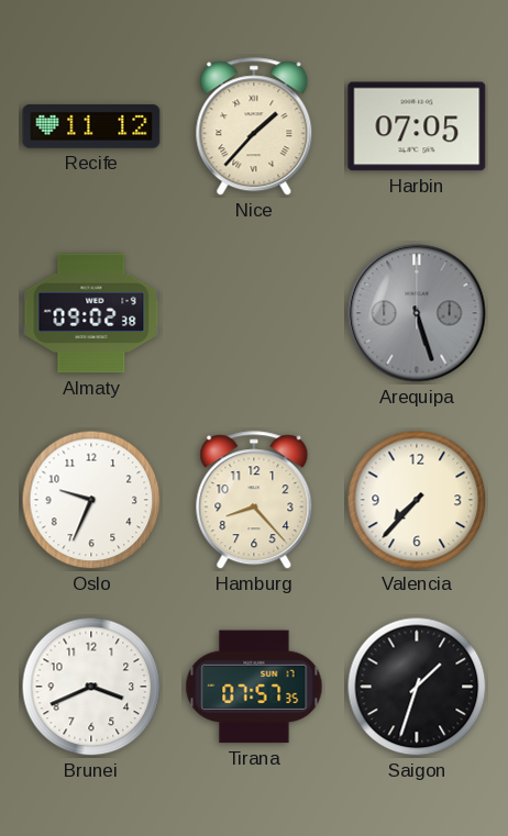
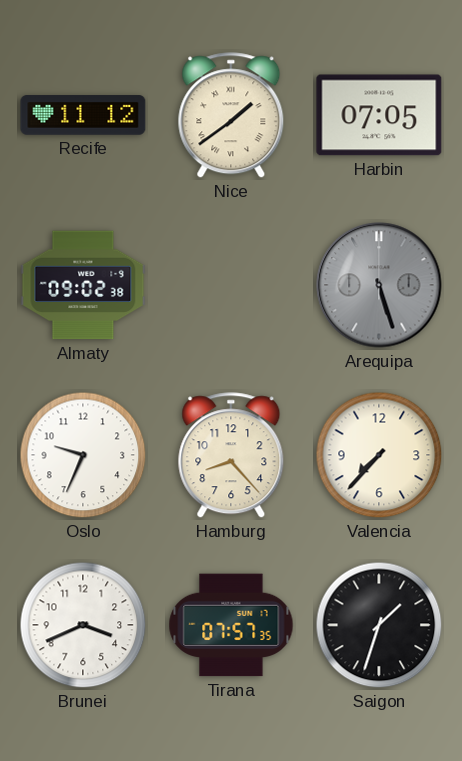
Nice: 1:37 -> 1:39
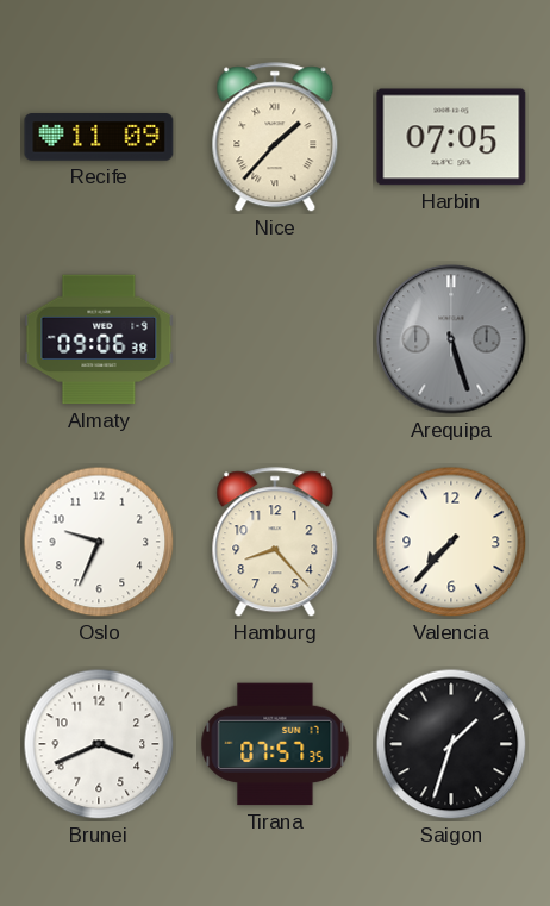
Recife: 11:12 -> 11:09
Nice: 1:39 -> 1:37
Almaty: 09:02 -> 09:06
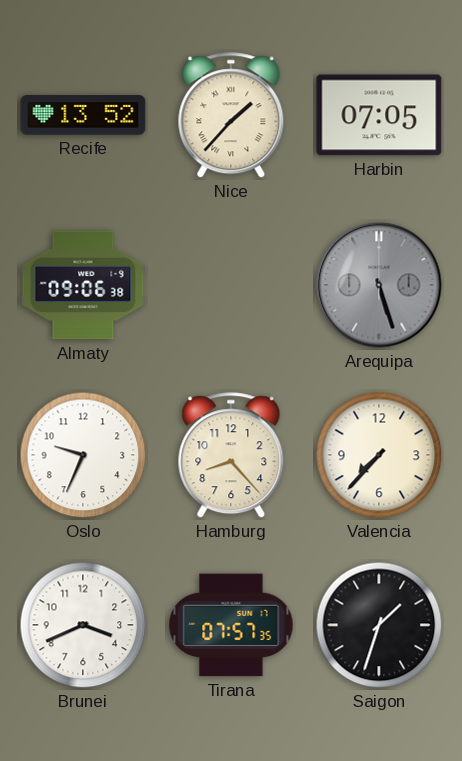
Recife: 11:09 -> 13:52
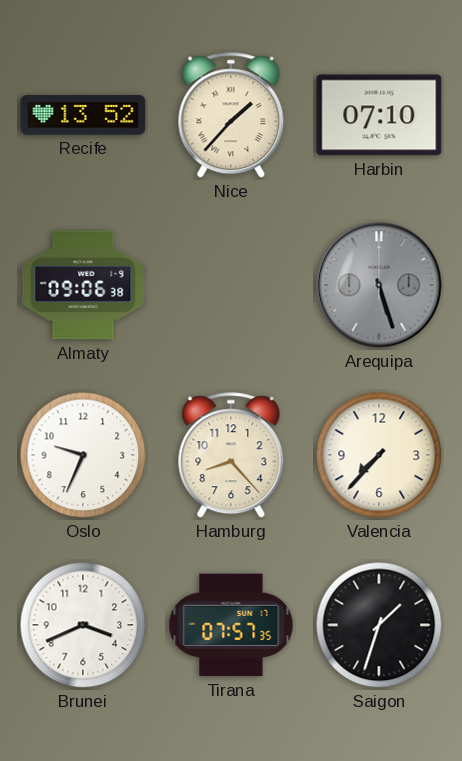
Harbin: 07:05 -> 07:10
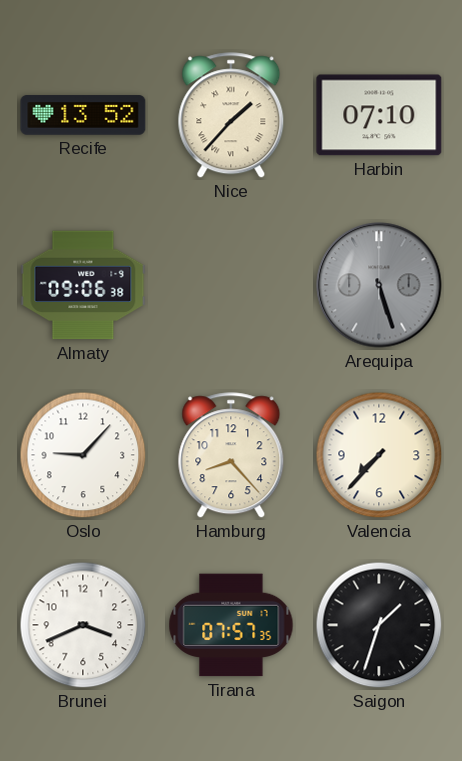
Oslo: 9:34 -> 9:07
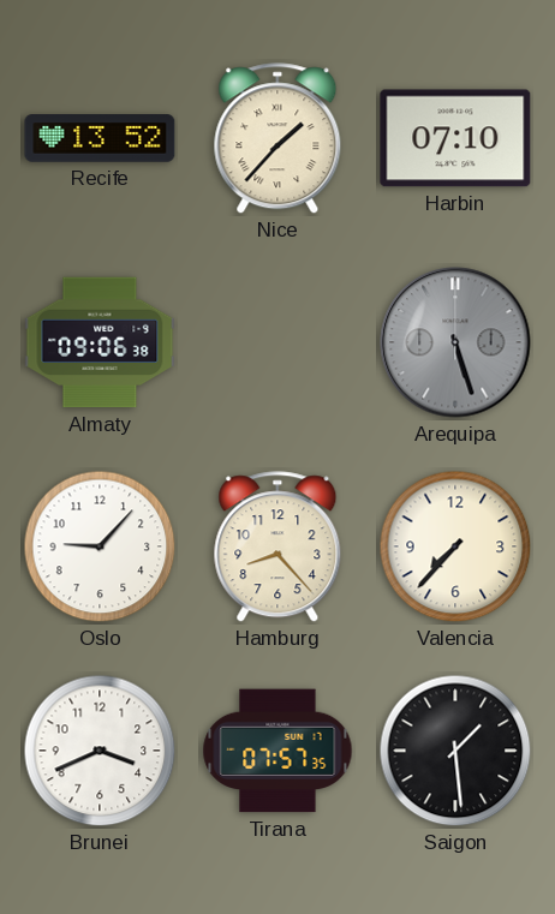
Saigon: 1:33 -> 1:29
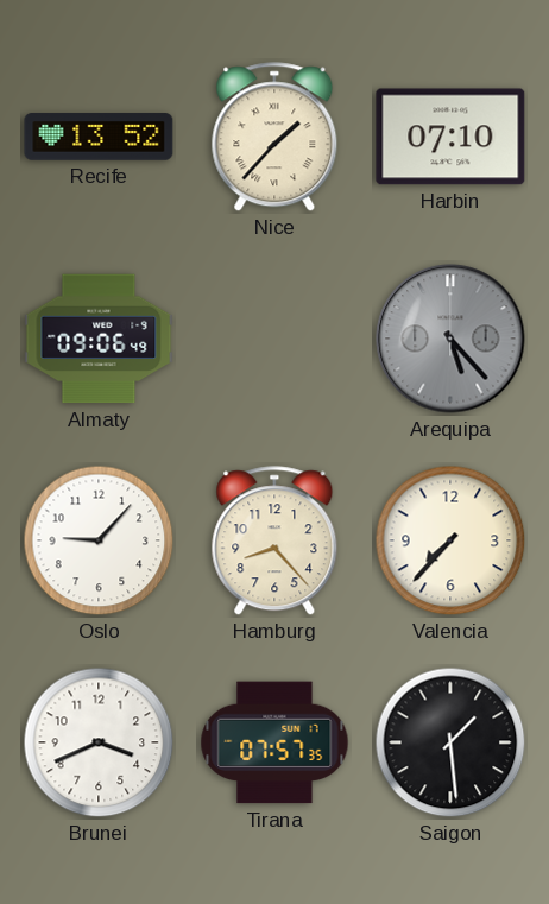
Almaty: 09:06:38 -> 09:06:49
Arequipa: 5:27 -> 5:23
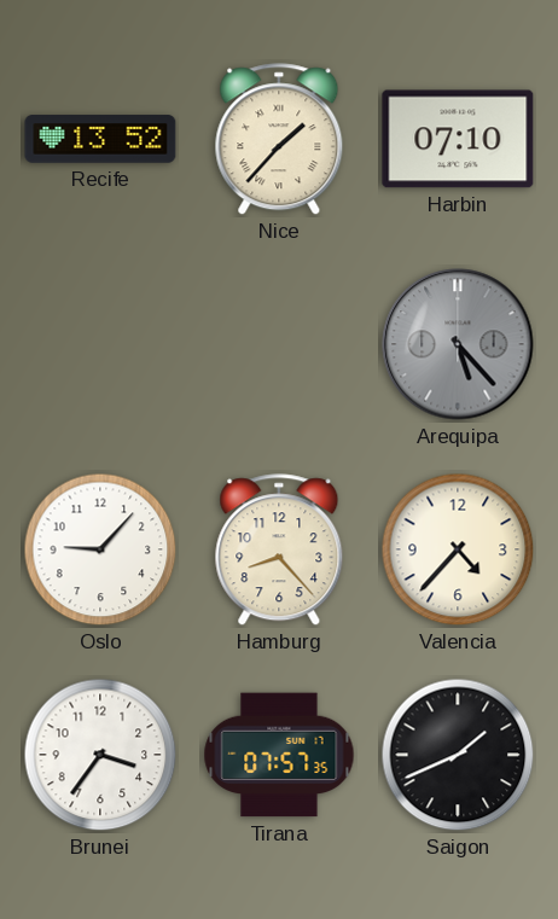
Almaty: 09:06 -> none
Valencia: 7:37 -> 4:37
Brunei: 3:41 -> 3:36
Saigon: 1:29 -> 1:41
